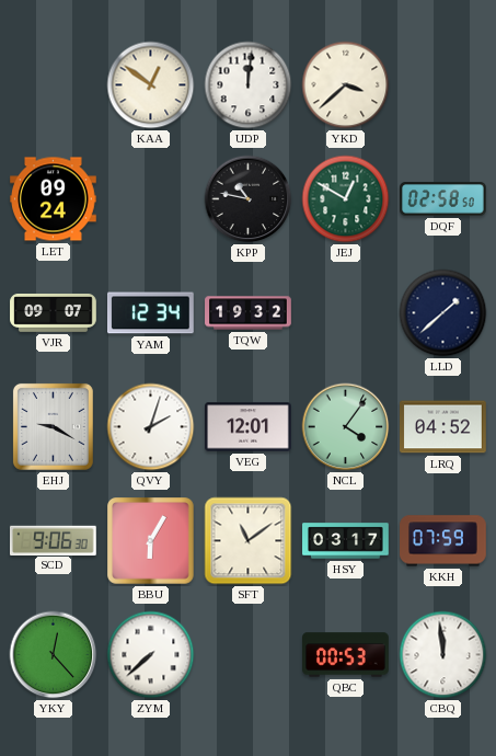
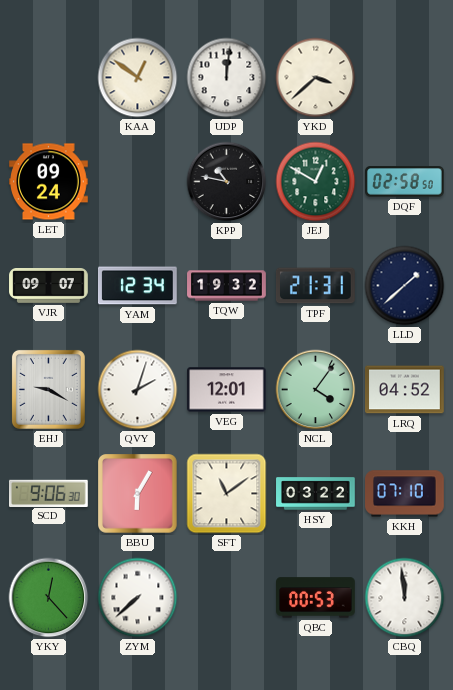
TPF: none -> 21:31
HSY: 03:17 -> 03:22
KKH: 07:59 -> 07:10
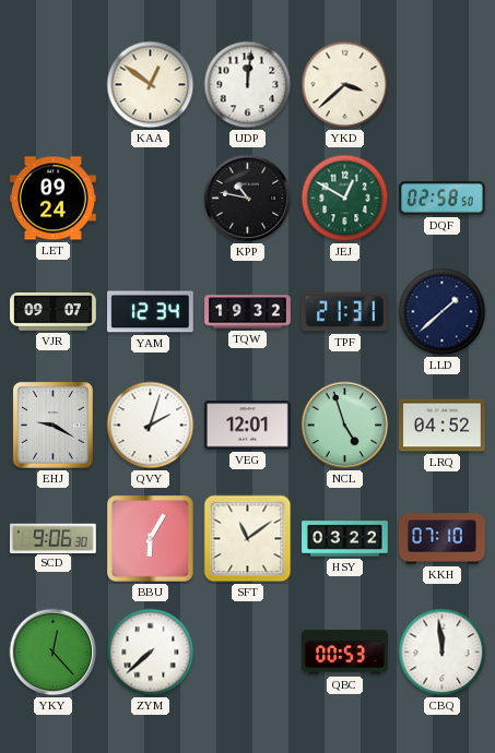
NCL: 4:06 -> 4:57
